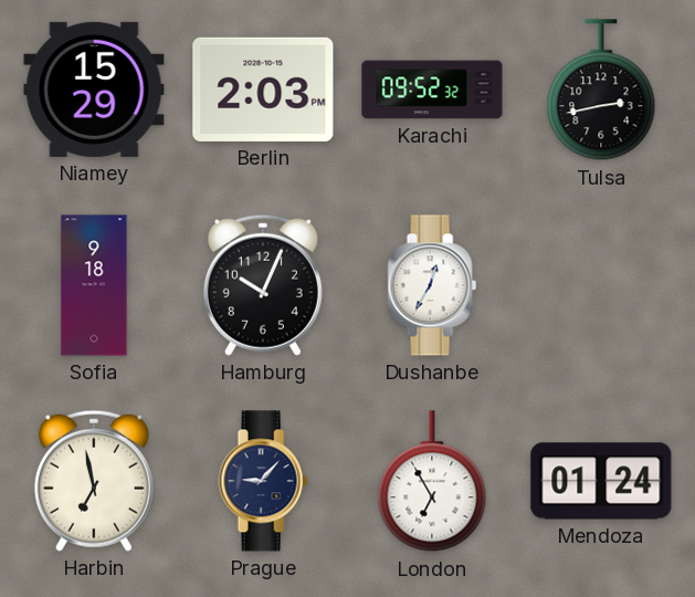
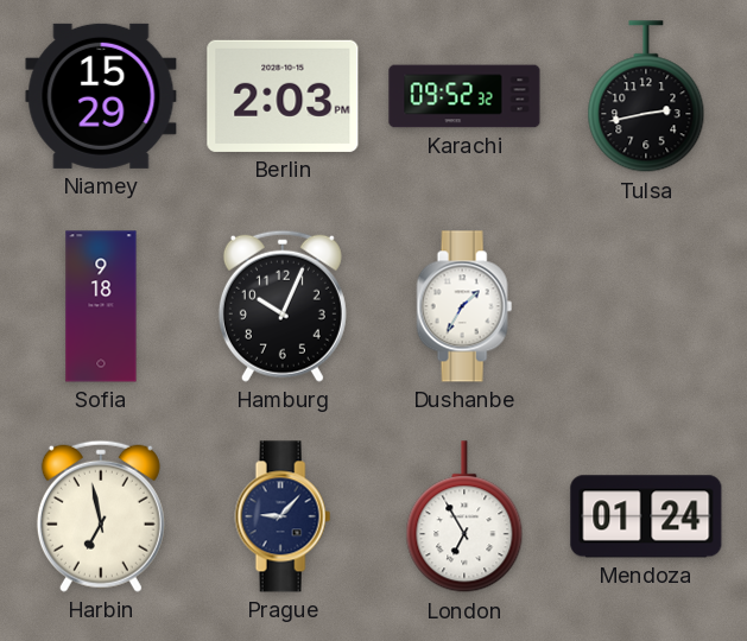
Dushanbe: 12:35 -> 1:35
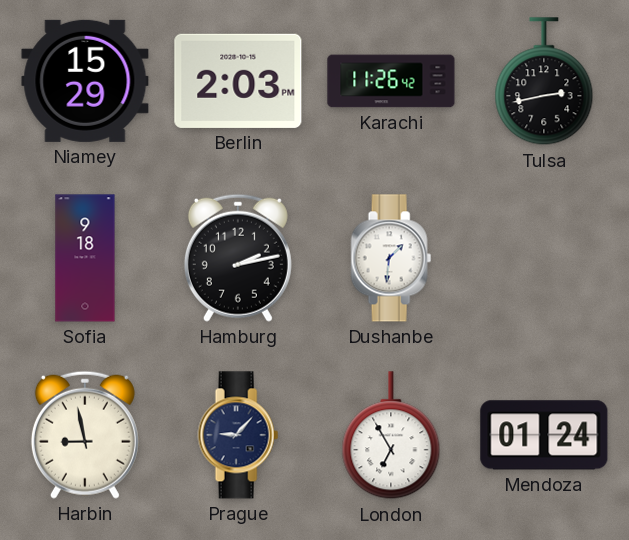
Karachi: 09:52 -> 11:26
Hamburg: 10:04 -> 2:13
Dushanbe: 1:35 -> 1:31
Harbin: 6:58 -> 8:58
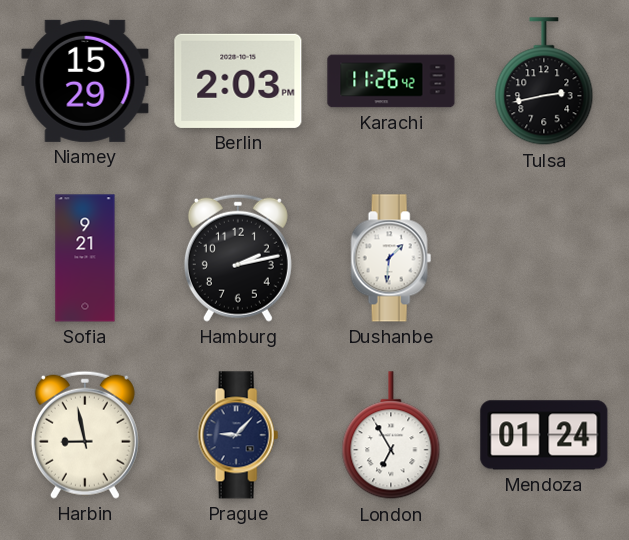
Sofia: 9:18 -> 9:21
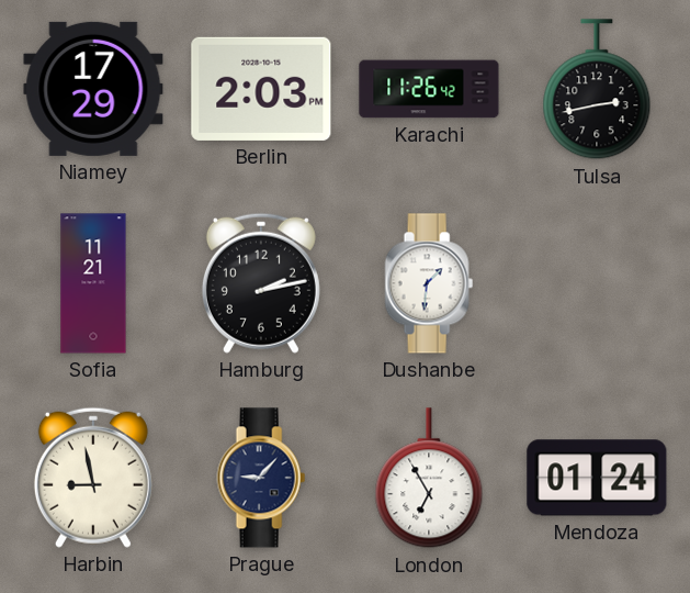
Niamey: 15:29 -> 17:29
Sofia: 9:21 -> 11:21
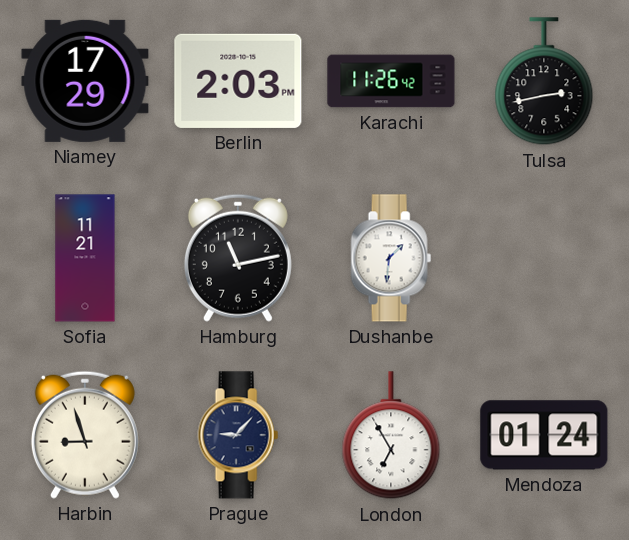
Hamburg: 2:13 -> 11:13
Harbin: 8:58 -> 8:57
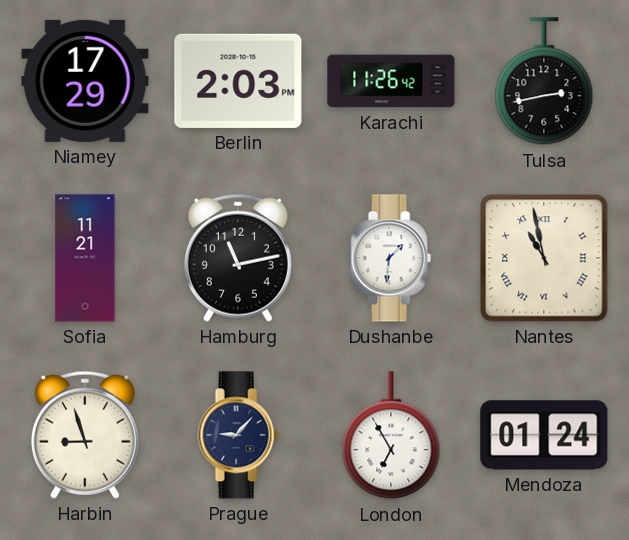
Nantes: none -> 10:58
